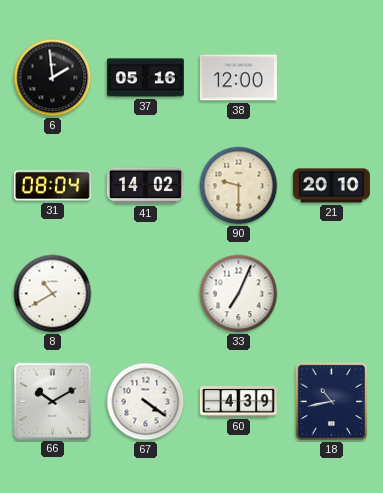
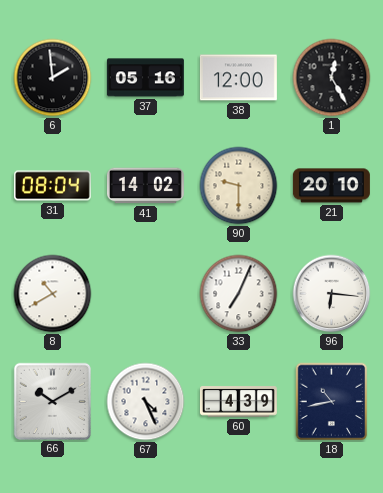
1: none -> 12:25
96: none -> 6:16
67: 4:21 -> 4:26
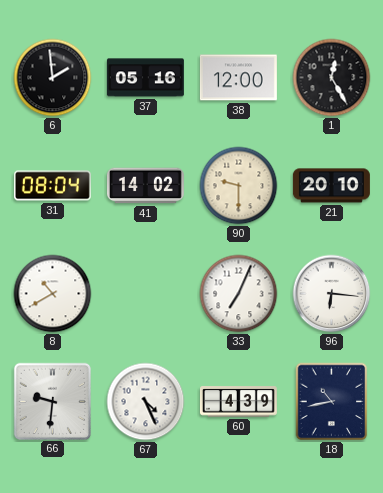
66: 10:10 -> 9:31
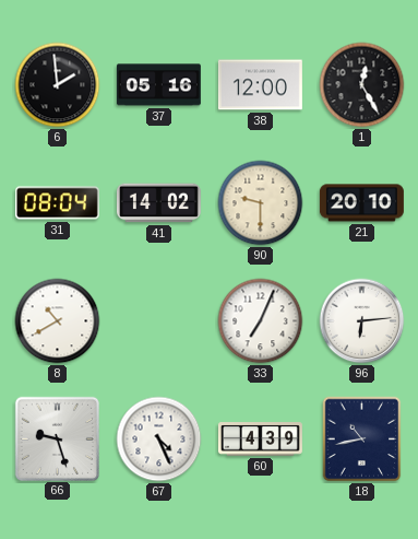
96: 6:16 -> 6:14
66: 9:31 -> 9:27
